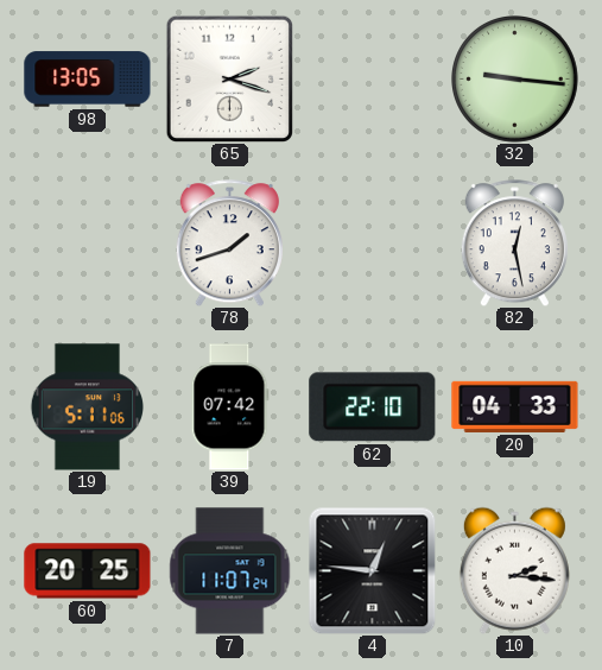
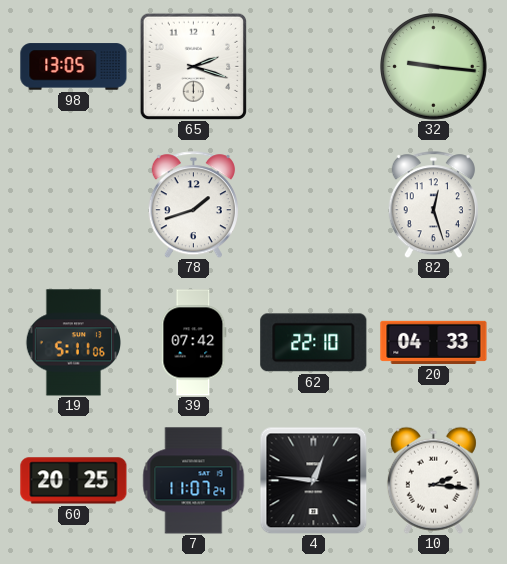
82: 12:28 -> 12:27
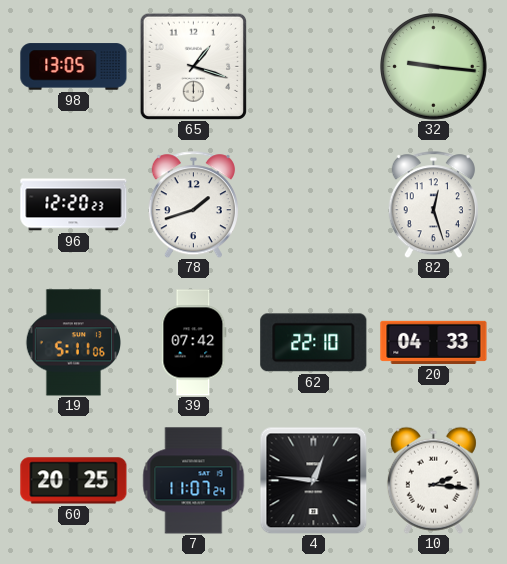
65: 2:18 -> 1:18
96: none -> 12:20
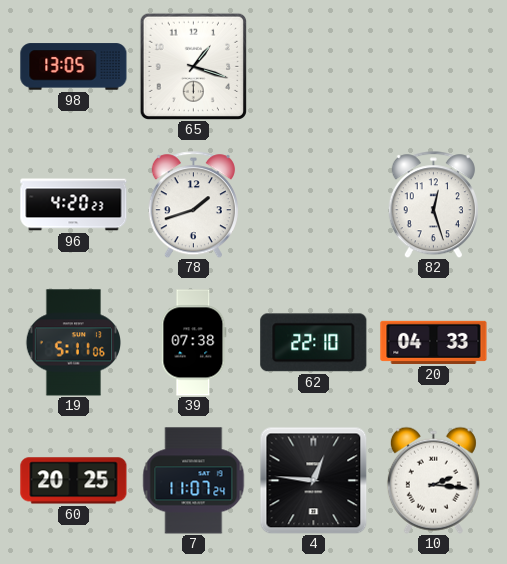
32: 9:16 -> none
96: 12:20 -> 4:20
39: 07:42 -> 07:38
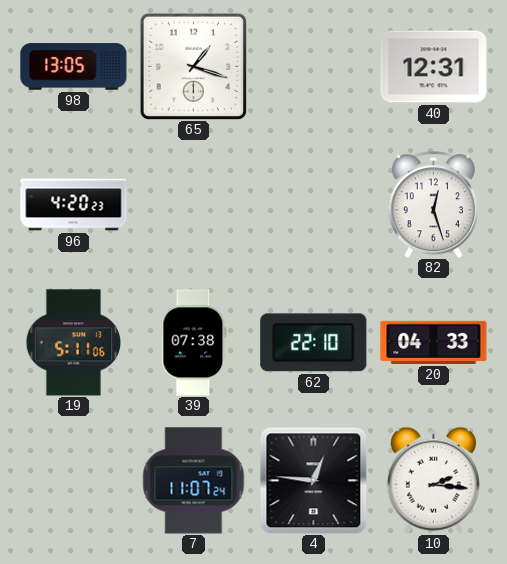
40: none -> 12:31
78: 1:42 -> none
60: 20:25 -> none
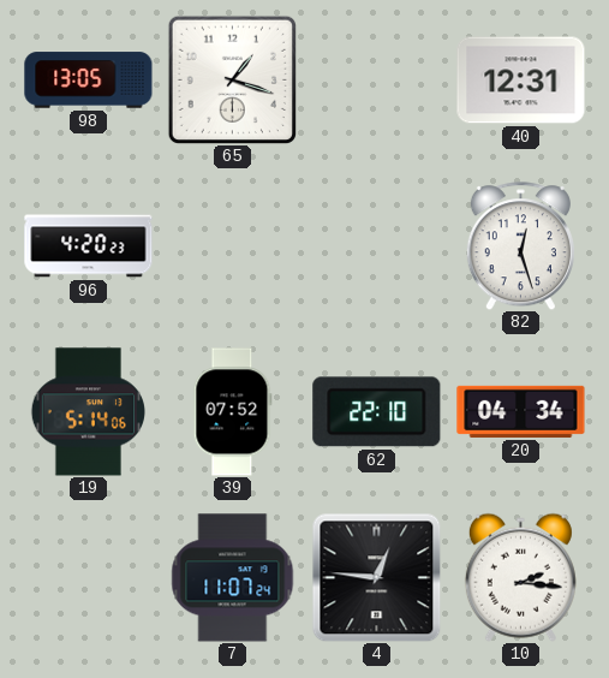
19: 5:11 -> 5:14
39: 07:38 -> 07:52
20: 04:33 -> 04:34
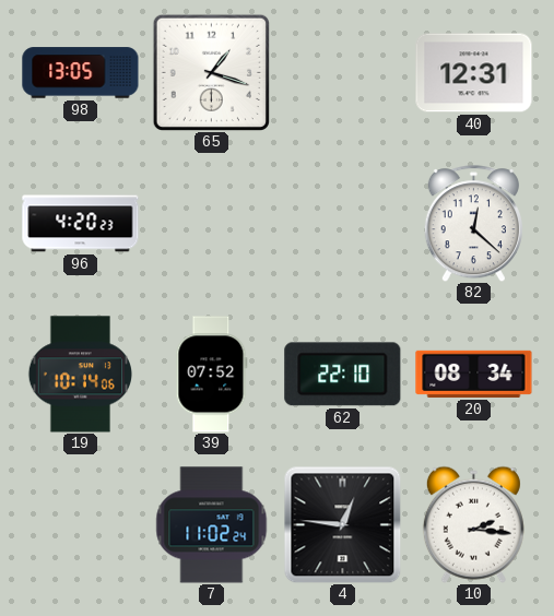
82: 12:27 -> 12:22
19: 5:14 -> 10:14
20: 04:34 -> 08:34
7: 11:07 -> 11:02
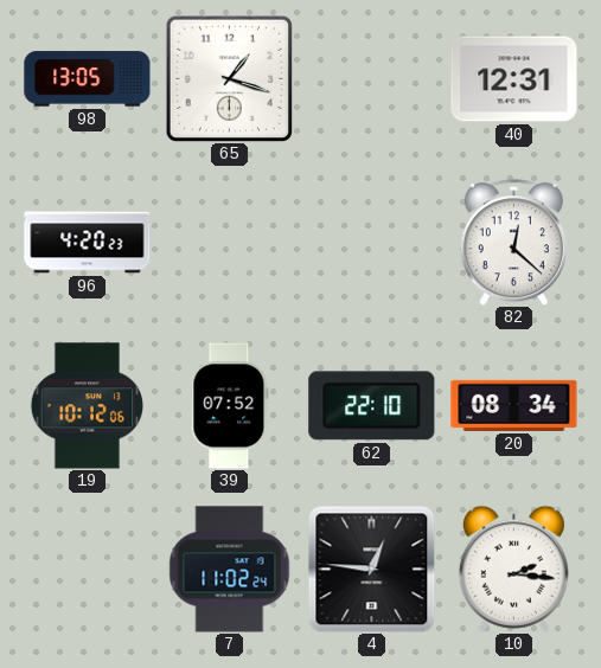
19: 10:14 -> 10:12
